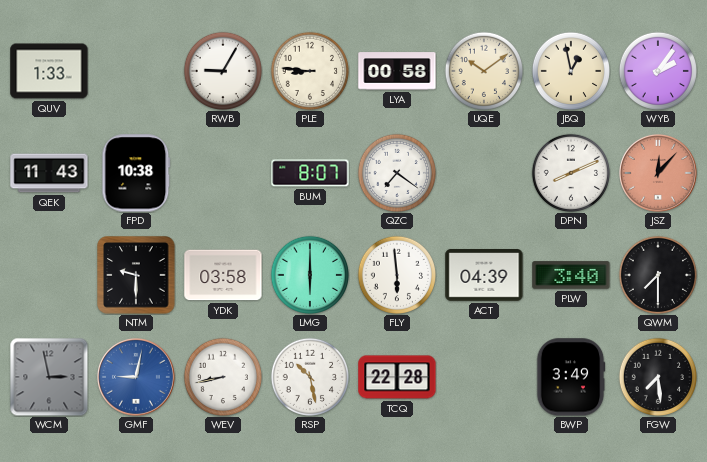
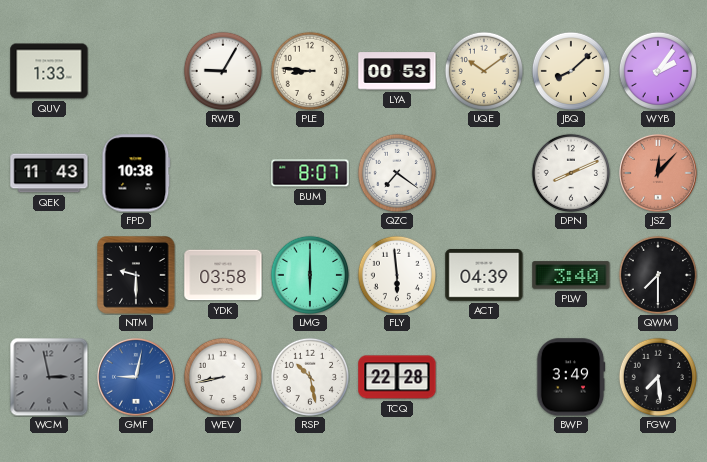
LYA: 00:58 -> 00:53
JBQ: 12:58 -> 8:08
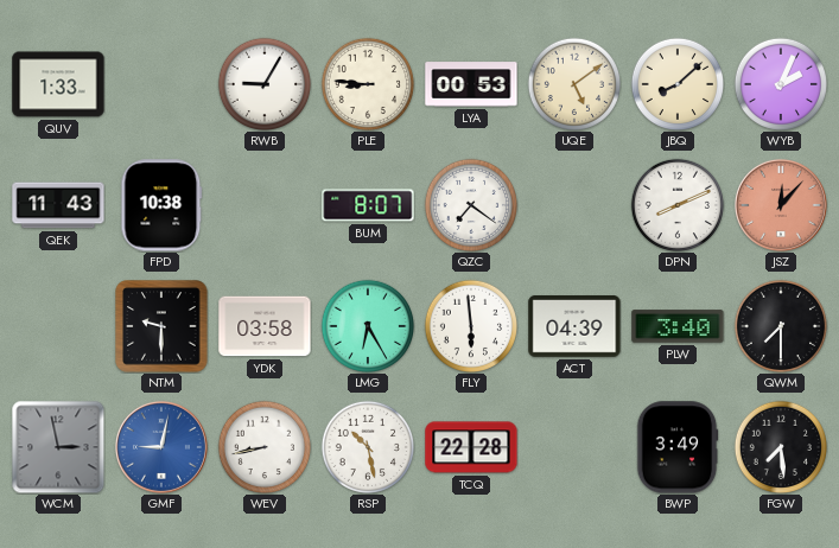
UQE: 10:09 -> 5:09
WYB: 2:06 -> 2:04
LMG: 6:00 -> 6:25
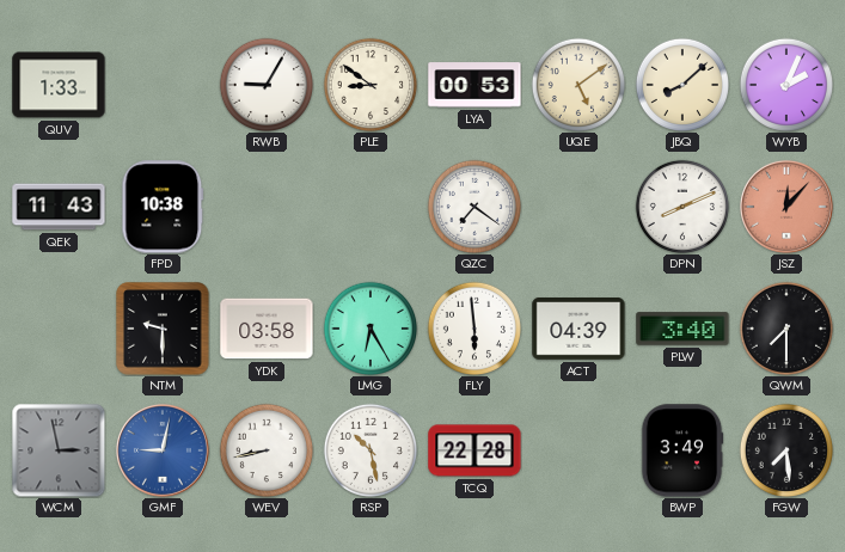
PLE: 8:46 -> 8:51
BUM: 8:07 -> none
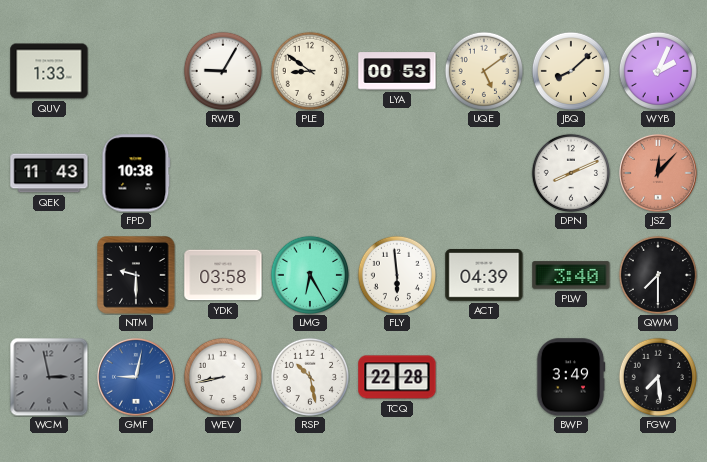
QZC: 7:21 -> none
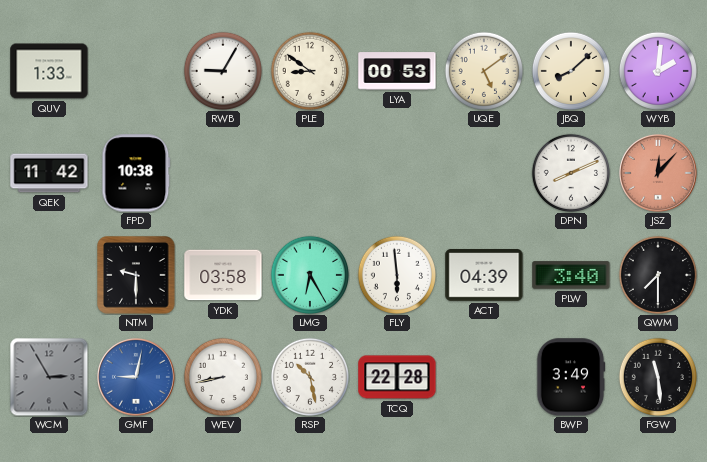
WYB: 2:04 -> 2:01
QEK: 11:43 -> 11:42
WCM: 2:58 -> 2:55
FGW: 7:29 -> 11:29
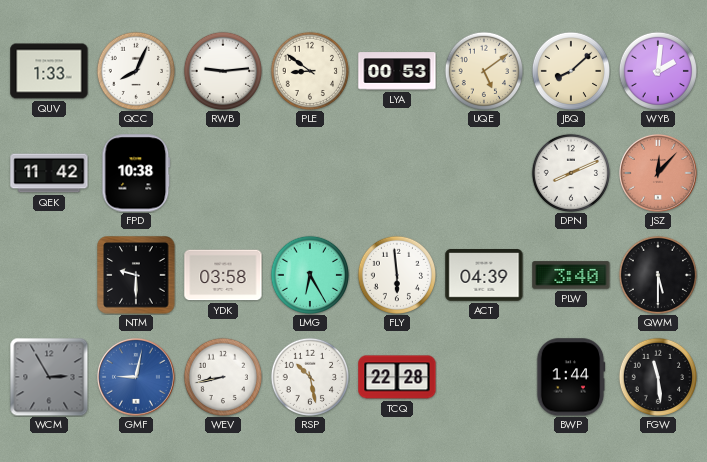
QCC: none -> 8:04
RWB: 9:05 -> 9:14
QWM: 7:30 -> 5:30
BWP: 3:49 -> 1:44
